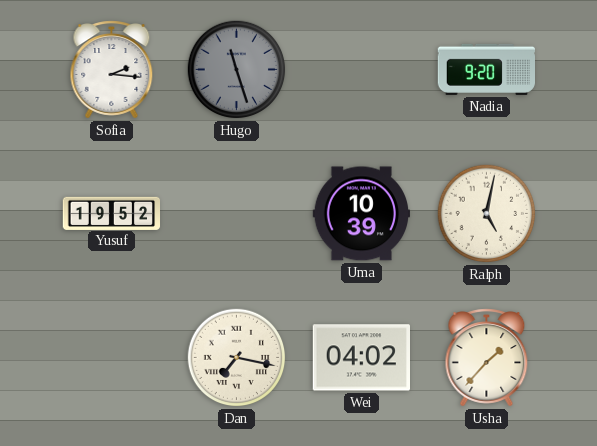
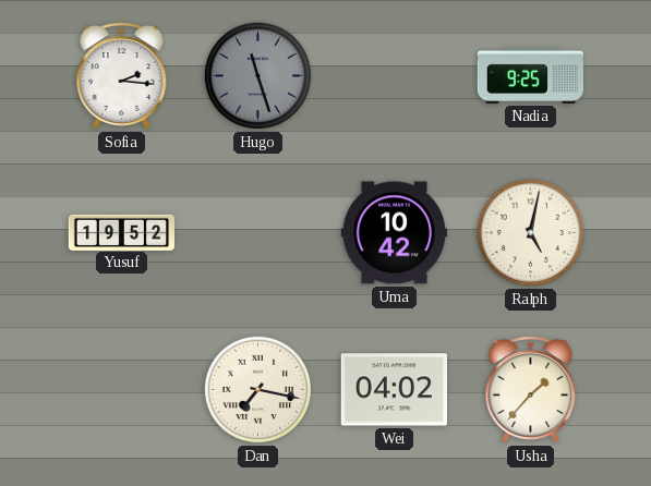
Nadia: 9:20 -> 9:25
Uma: 10:39 -> 10:42
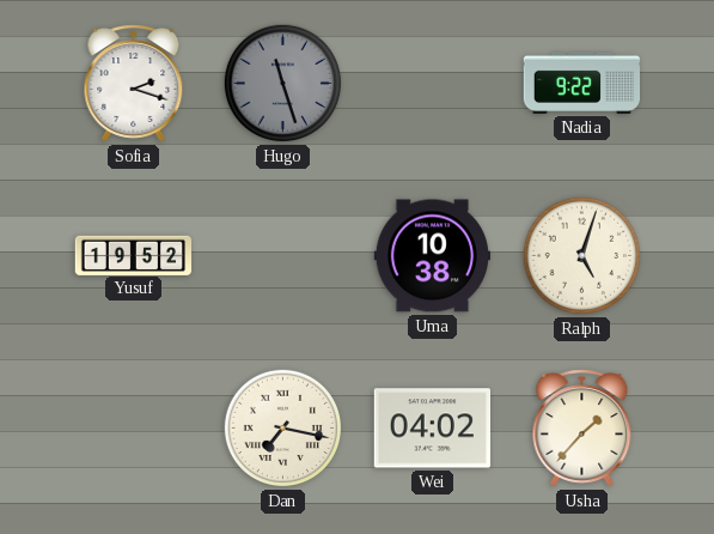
Sofia: 2:16 -> 2:18
Nadia: 9:25 -> 9:22
Uma: 10:42 -> 10:38
Ralph: 5:02 -> 5:03
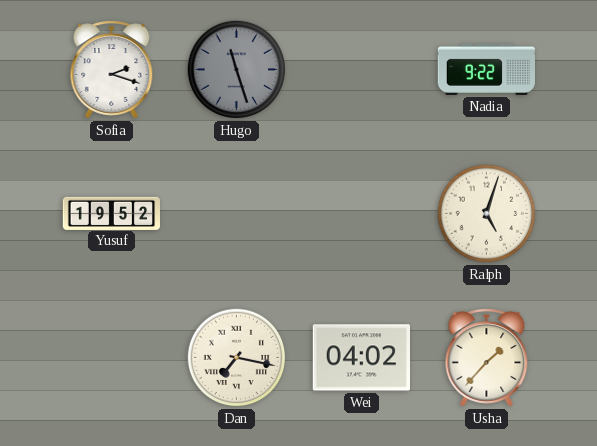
Uma: 10:38 -> none
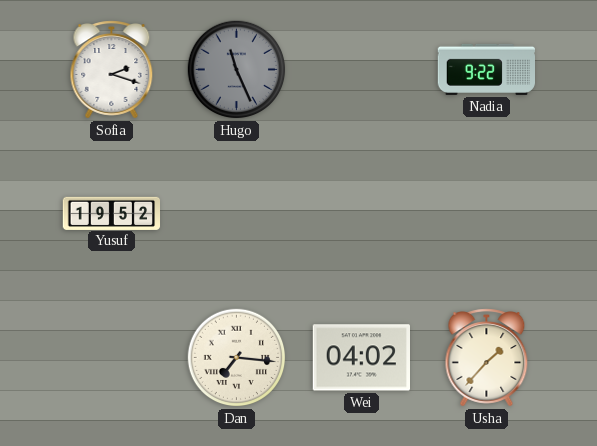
Hugo: 11:27 -> 11:26
Ralph: 5:03 -> none
Dan: 7:17 -> 7:16
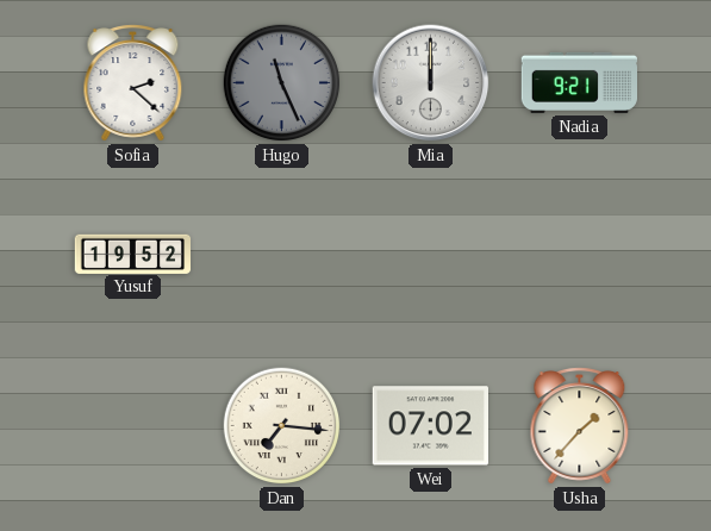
Sofia: 2:18 -> 2:22
Mia: none -> 12:00
Nadia: 9:22 -> 9:21
Wei: 04:02 -> 07:02
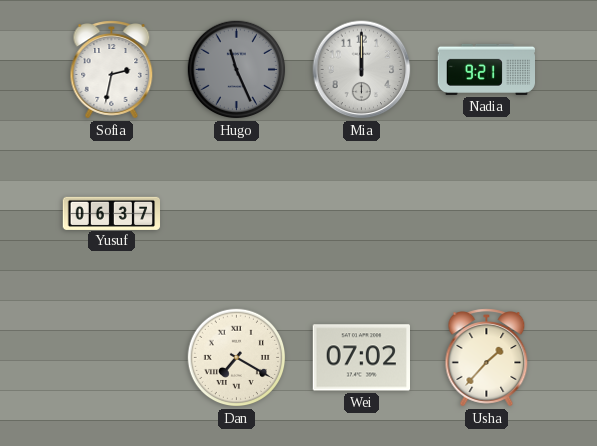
Sofia: 2:22 -> 2:32
Yusuf: 19:52 -> 06:37
Dan: 7:16 -> 7:20
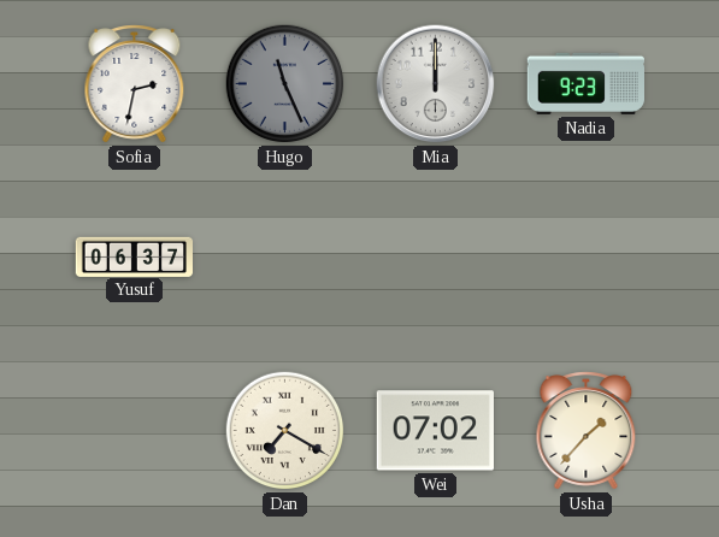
Nadia: 9:21 -> 9:23
